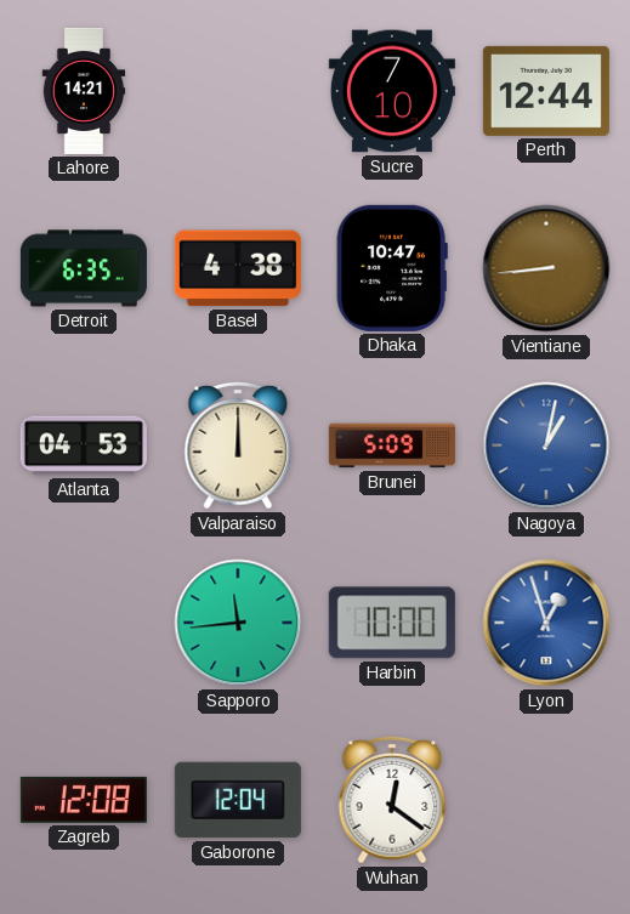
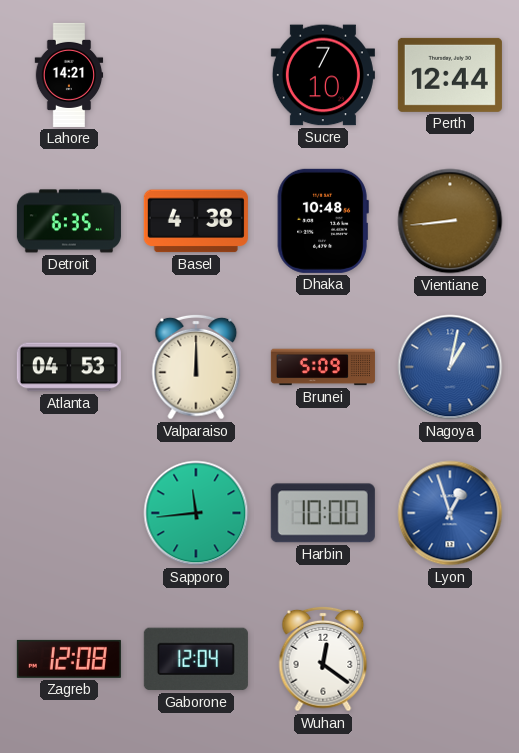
Dhaka: 10:47 -> 10:48
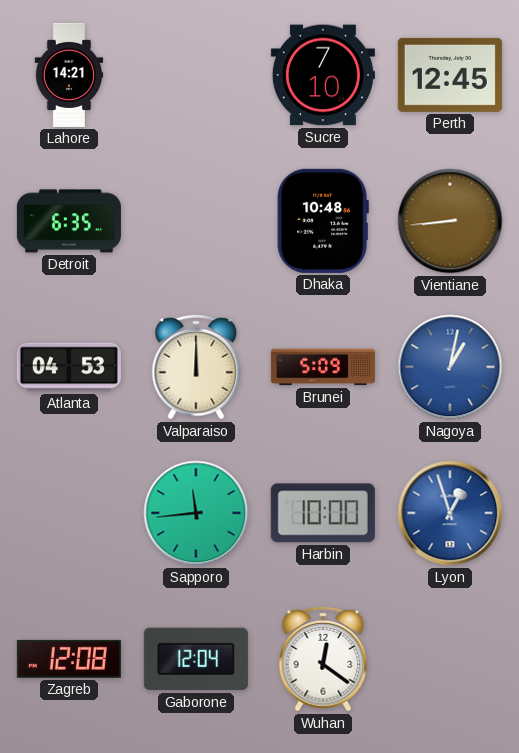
Perth: 12:44 -> 12:45
Basel: 4:38 -> none
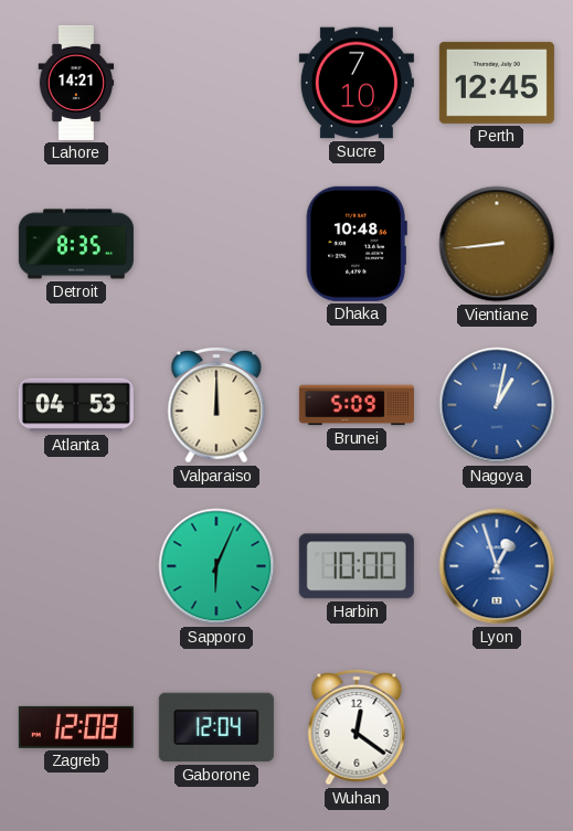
Detroit: 6:35 -> 8:35
Sapporo: 11:44 -> 6:04
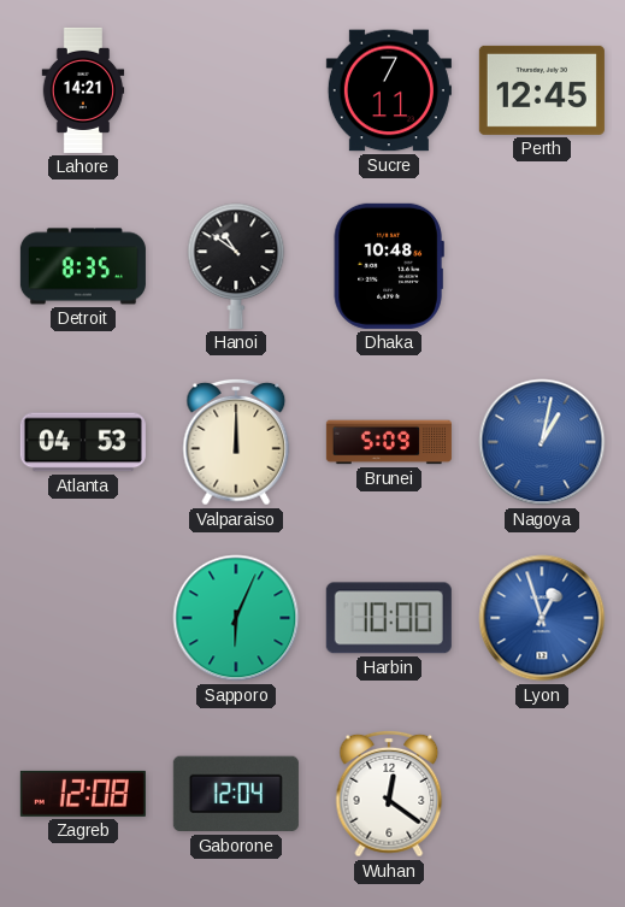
Sucre: 7:10 -> 7:11
Hanoi: none -> 10:51
Vientiane: 8:44 -> none
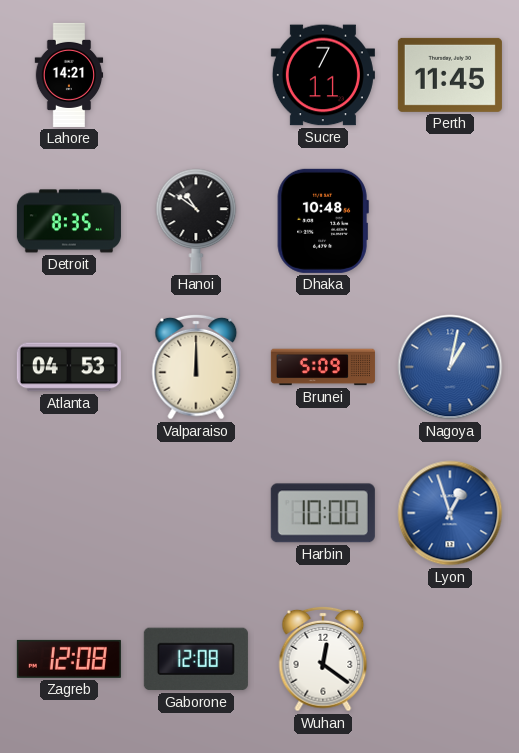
Perth: 12:45 -> 11:45
Sapporo: 6:04 -> none
Gaborone: 12:04 -> 12:08
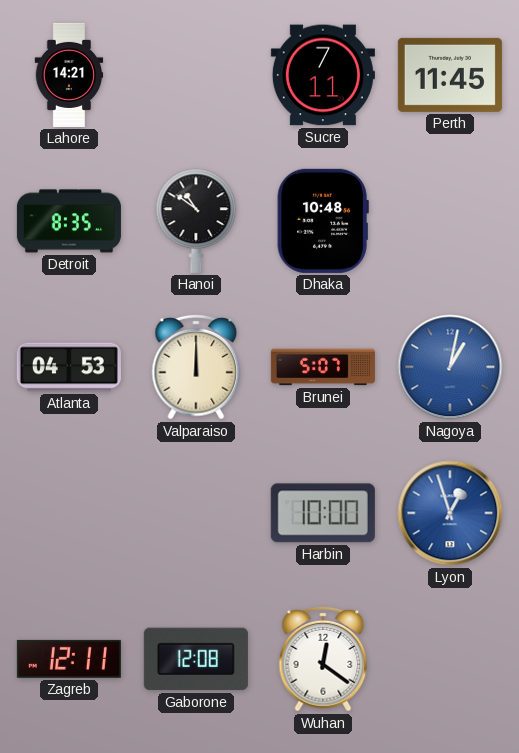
Brunei: 5:09 -> 5:07
Zagreb: 12:08 -> 12:11
